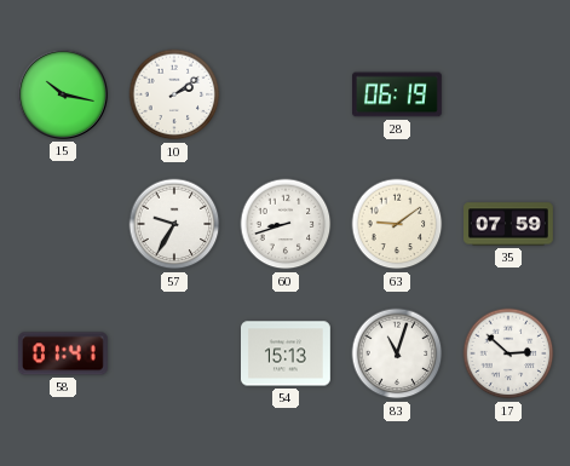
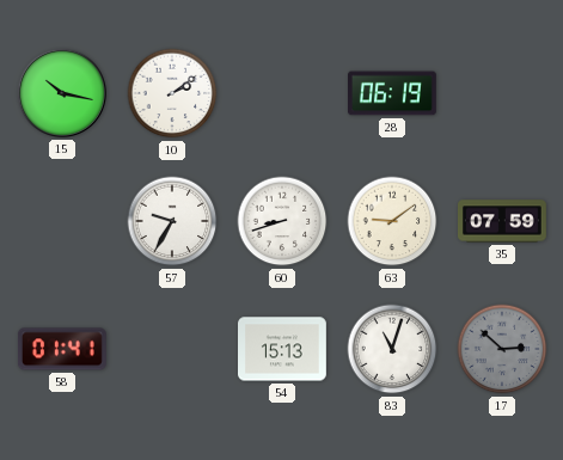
17 dial: white -> grey
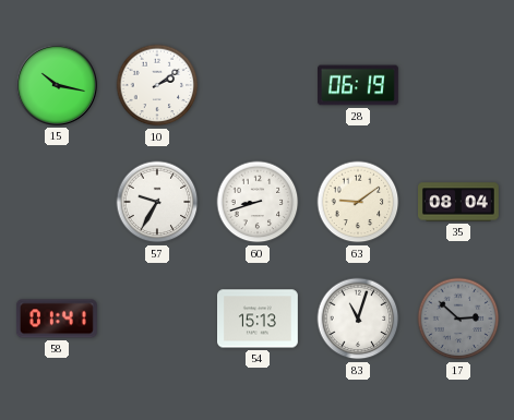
35: 07:59 -> 08:04
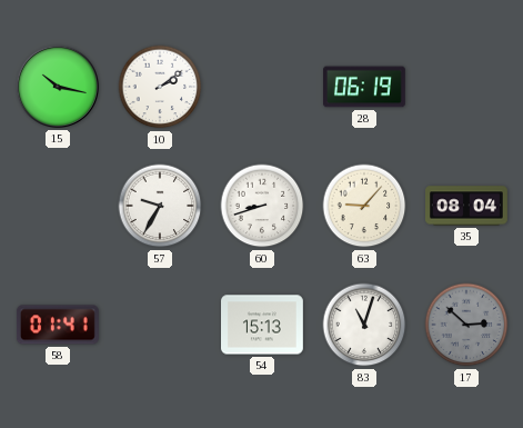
63: 9:09 -> 9:07
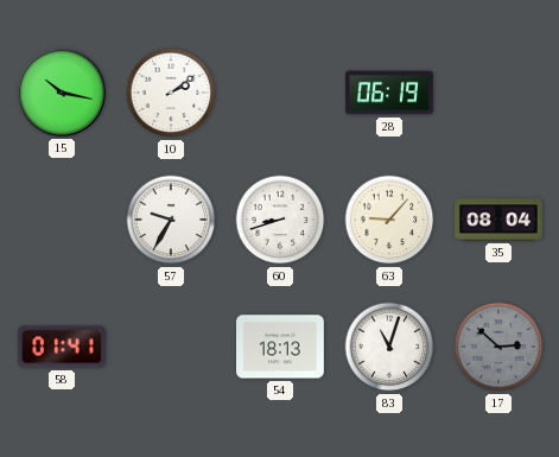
54: 15:13 -> 18:13
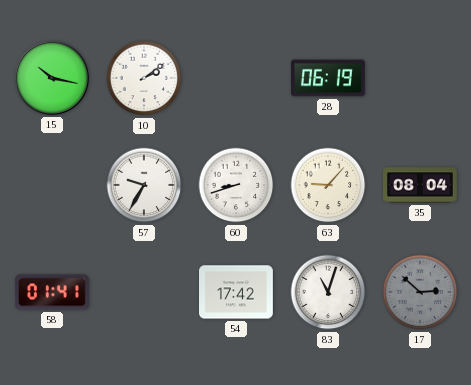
54: 18:13 -> 17:42
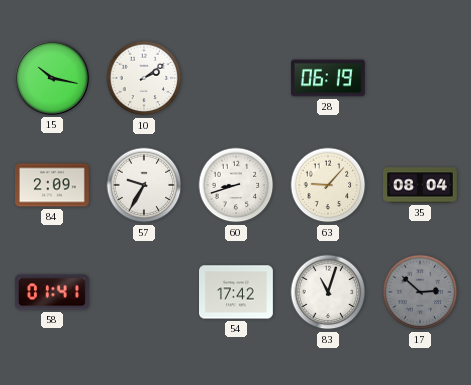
84: none -> 2:09
